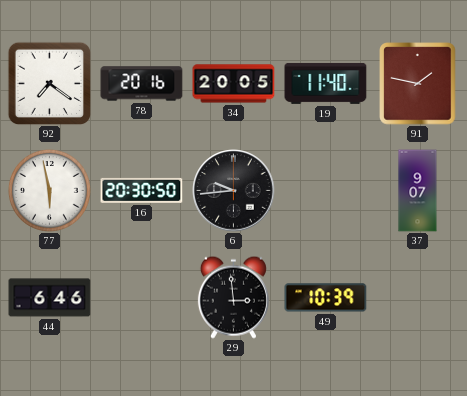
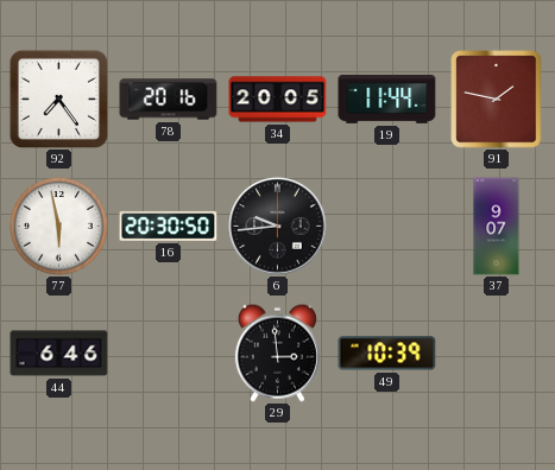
92: 7:21 -> 7:24
19: 11:40 -> 11:44
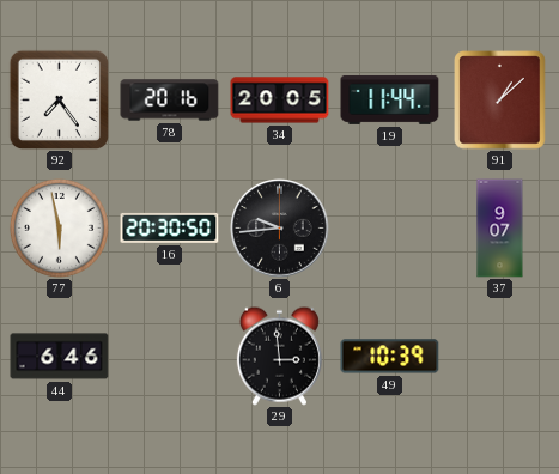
91: 1:47 -> 1:08
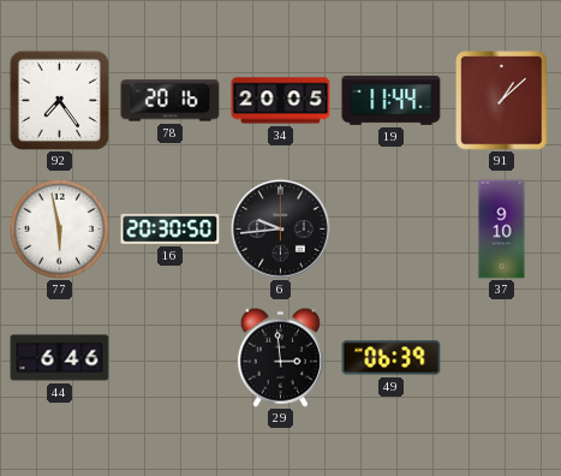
37: 9:07 -> 9:10
49: 10:39 -> 06:39
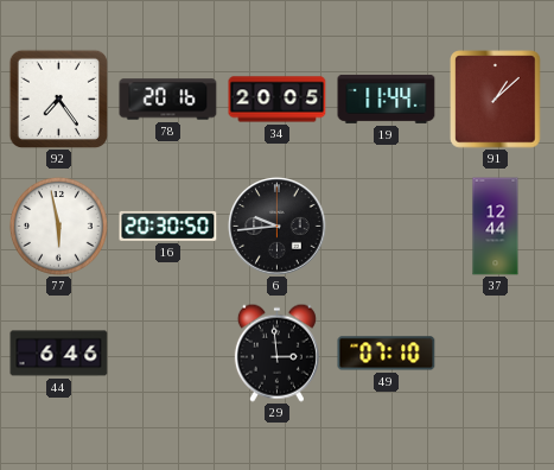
37: 9:10 -> 12:44
49: 06:39 -> 07:10
